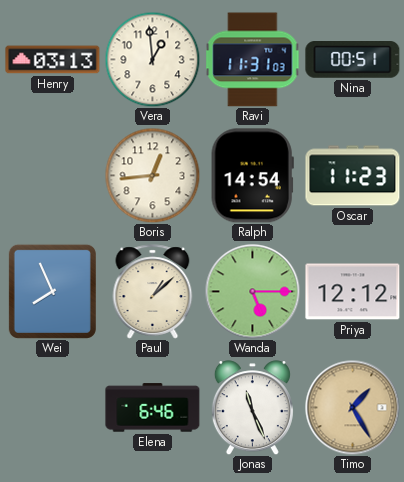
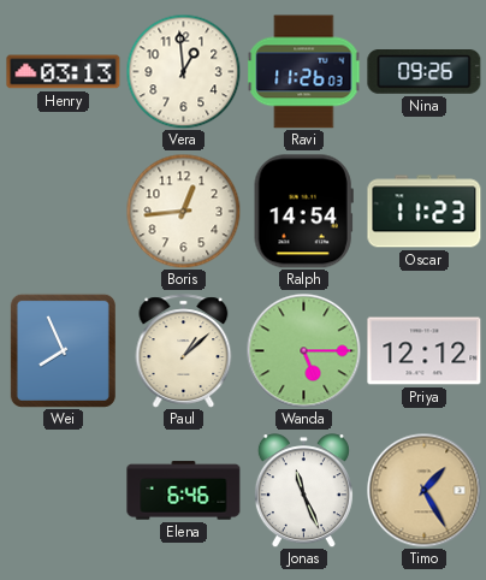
Ravi: 11:31 -> 11:26
Nina: 00:51 -> 09:26
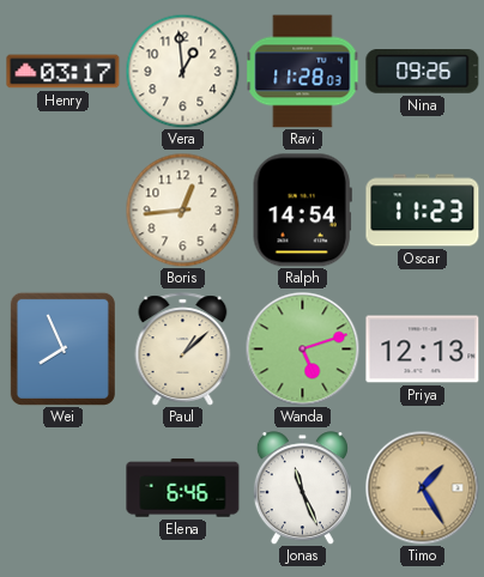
Henry: 03:13 -> 03:17
Ravi: 11:26 -> 11:28
Wanda: 5:15 -> 5:12
Priya: 12:12 -> 12:13
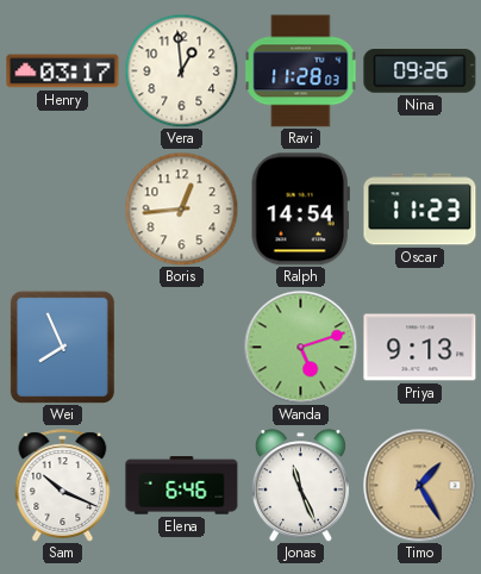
Paul: 1:08 -> none
Priya: 12:13 -> 9:13
Sam: none -> 10:19
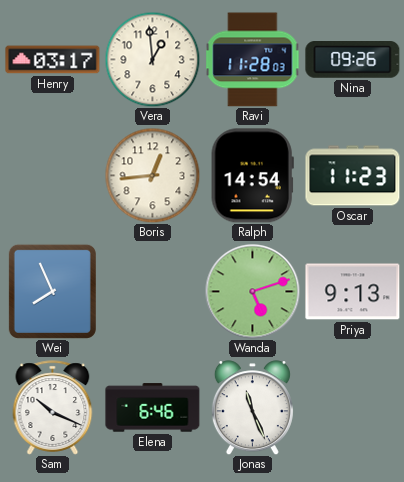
Timo: 1:25 -> none
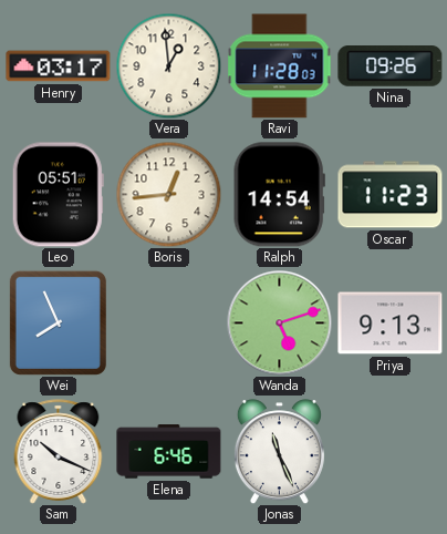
Leo: none -> 05:51
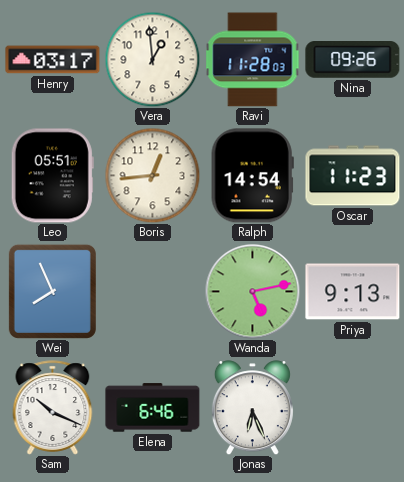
Wanda: 5:12 -> 5:13
Jonas: 11:26 -> 6:26
